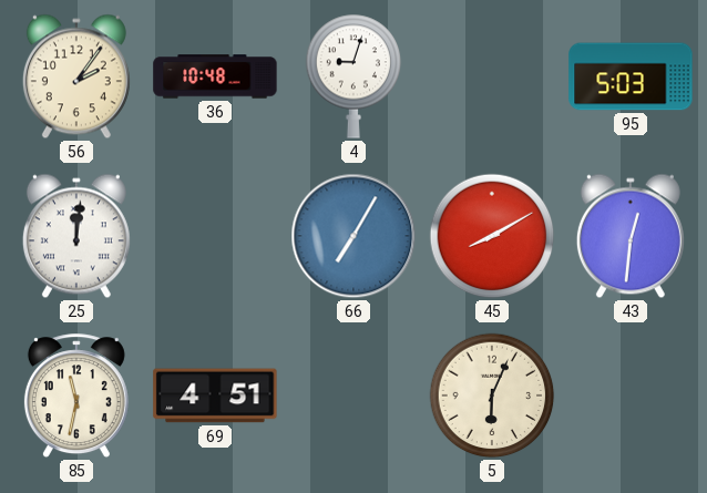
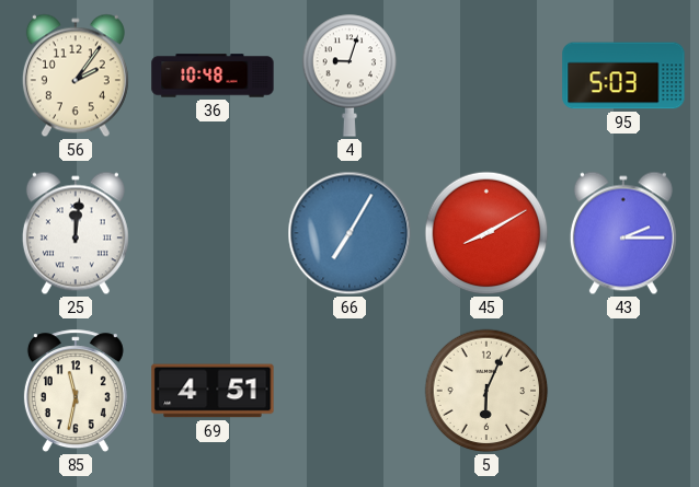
43: 12:31 -> 2:15
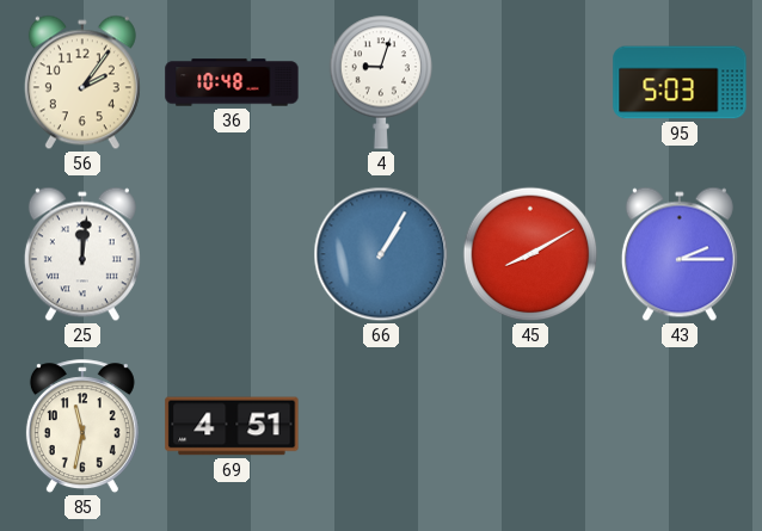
66: 7:05 -> 1:05
5: 6:04 -> none
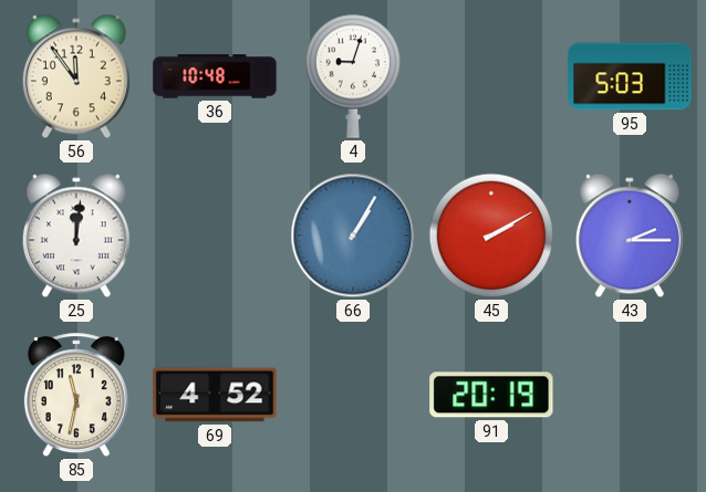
56: 2:06 -> 11:54
45: 8:10 -> 2:10
69: 4:51 -> 4:52
91: none -> 20:19
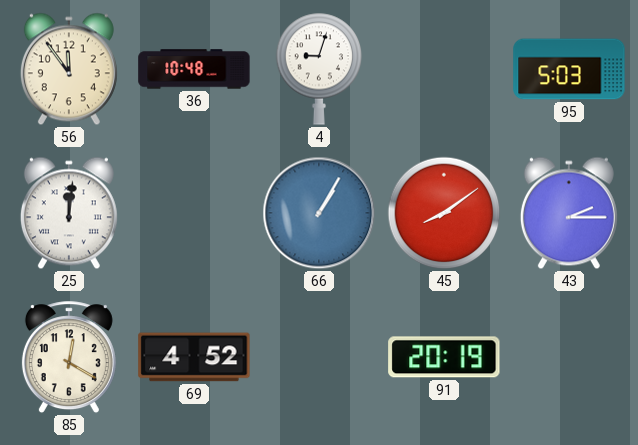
45: 2:10 -> 8:09
85: 11:32 -> 12:20
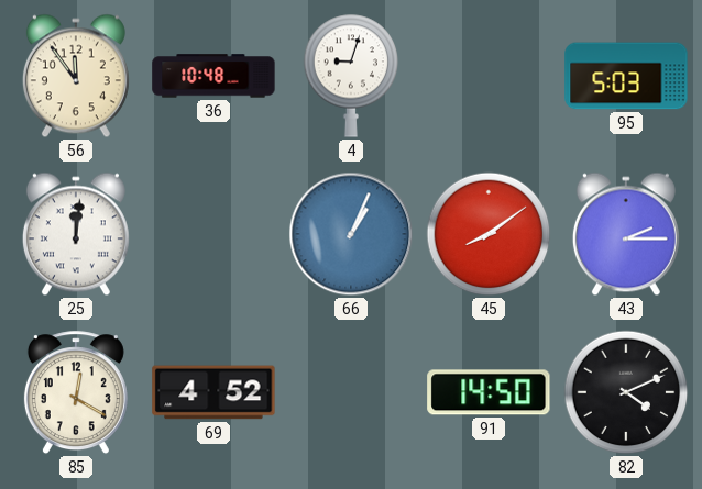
66: 1:05 -> 1:04
91: 20:19 -> 14:50
82: none -> 4:11
